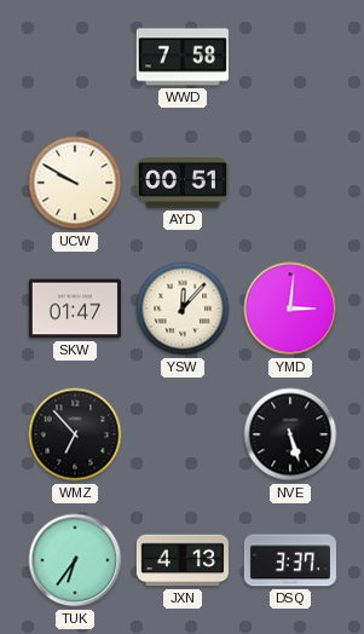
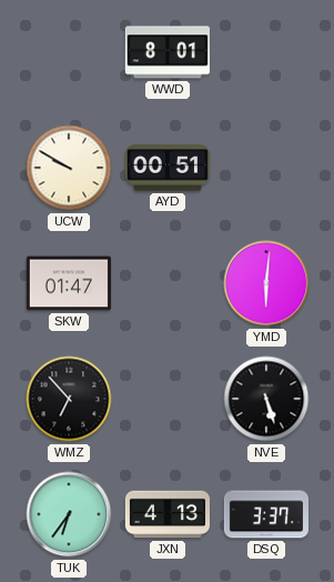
WWD: 7:58 -> 8:01
YSW: 12:07 -> none
YMD: 3:01 -> 6:01
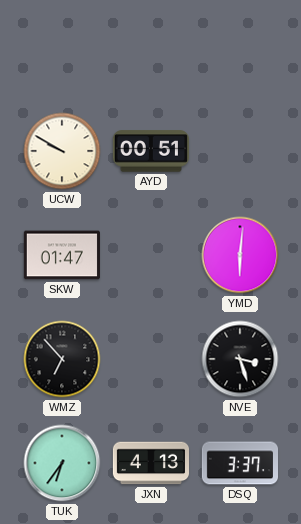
WWD: 8:01 -> none
NVE: 5:27 -> 3:27
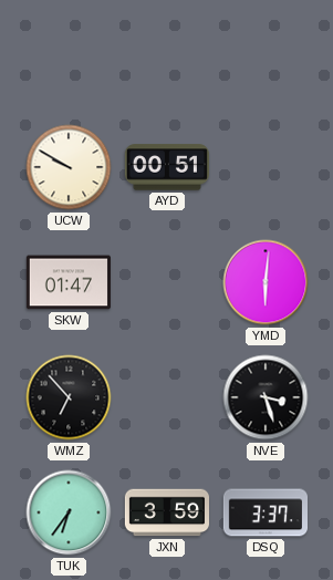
JXN: 4:13 -> 3:59
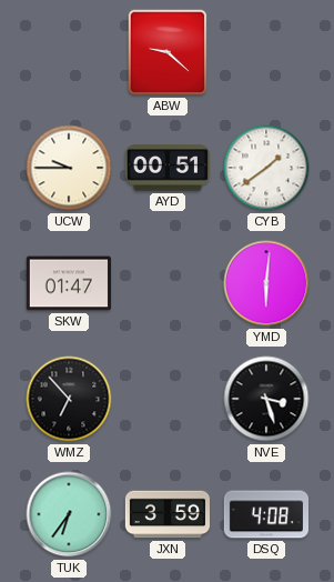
ABW: none -> 9:22
UCW: 9:50 -> 9:45
CYB: none -> 1:39
DSQ: 3:37 -> 4:08
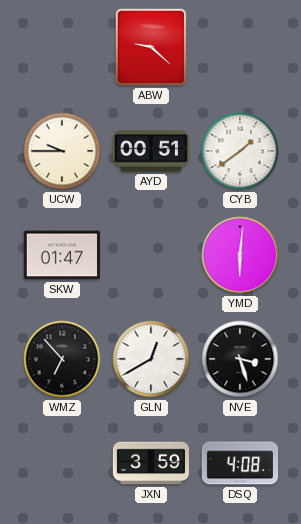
GLN: none -> 12:40
TUK: 6:36 -> none
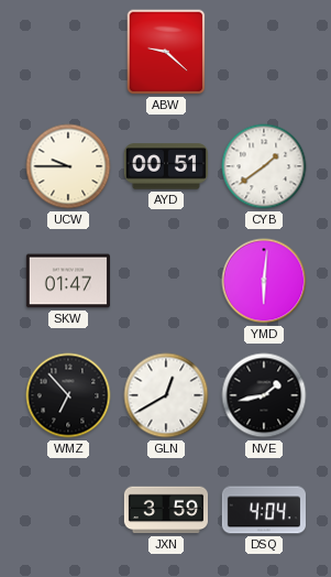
NVE: 3:27 -> 1:43
DSQ: 4:08 -> 4:04
